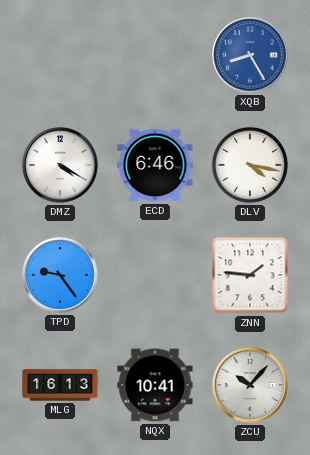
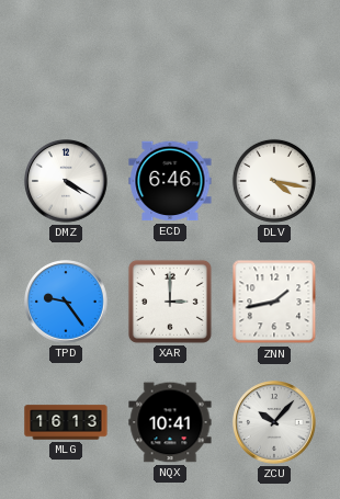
XQB: 8:25 -> none
XAR: none -> 3:00
ZNN: 1:46 -> 1:43
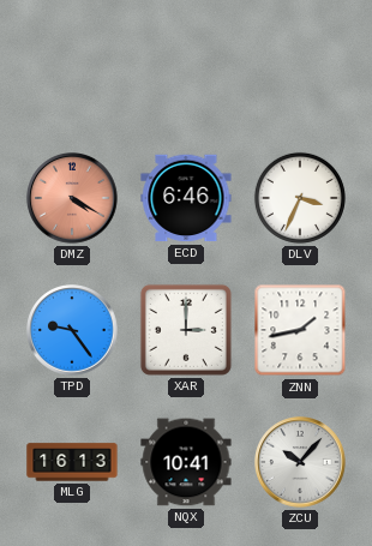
DMZ dial: white -> salmon
DLV: 4:17 -> 3:34
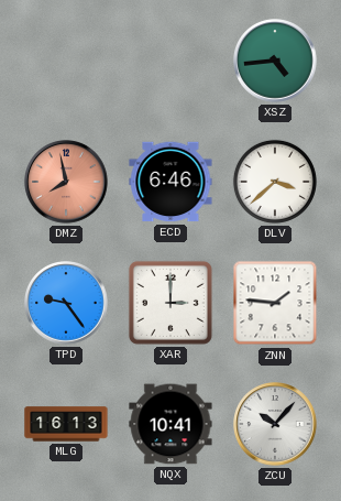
XSZ: none -> 4:44
DMZ: 4:20 -> 7:58
DLV: 3:34 -> 3:38
ZNN: 1:43 -> 1:46
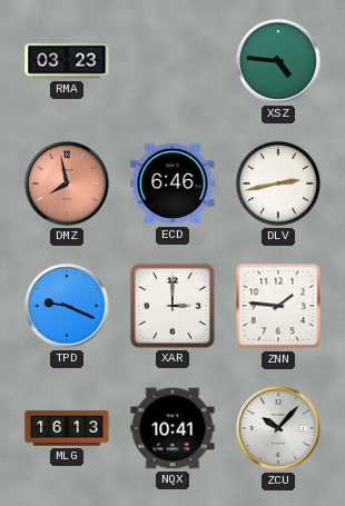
RMA: none -> 03:23
XSZ: 4:44 -> 4:46
DLV: 3:38 -> 2:43
TPD: 9:24 -> 9:19
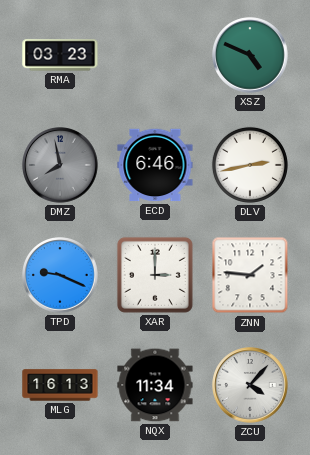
XSZ: 4:46 -> 4:49
DMZ dial: salmon -> grey
NQX: 10:41 -> 11:34
ZCU: 10:07 -> 4:07
